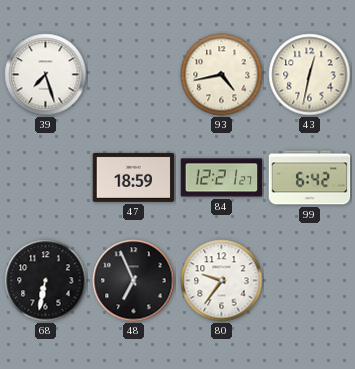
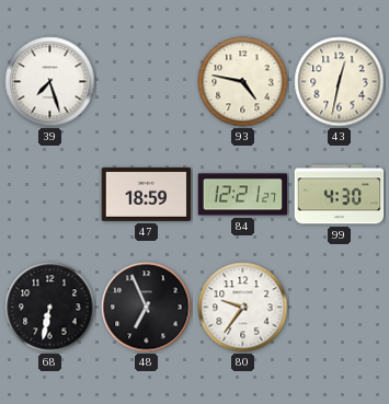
93: 4:43 -> 4:47
99: 6:42 -> 4:30
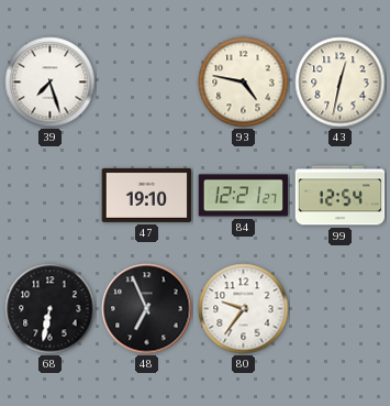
47: 18:59 -> 19:10
99: 4:30 -> 12:54
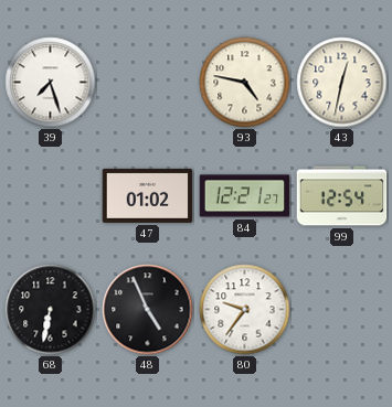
47: 19:10 -> 01:02
48: 6:56 -> 4:56
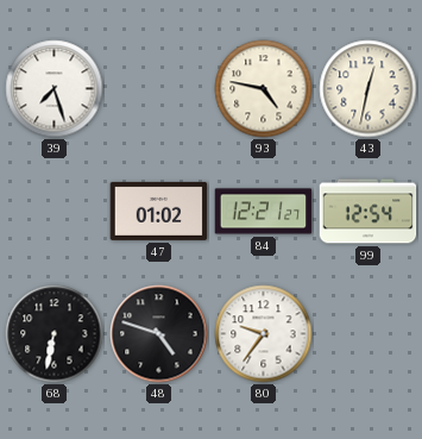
48: 4:56 -> 4:48
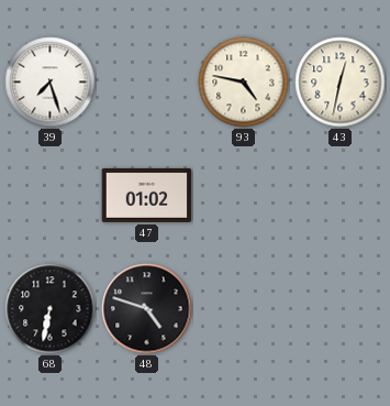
84: 12:21 -> none
99: 12:54 -> none
80: 9:36 -> none
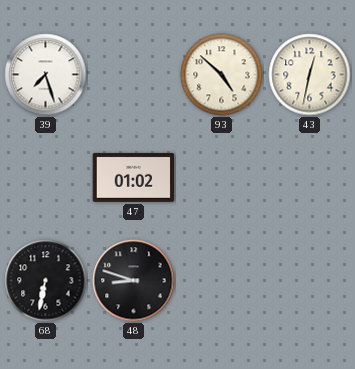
93: 4:47 -> 4:52
48: 4:48 -> 8:48
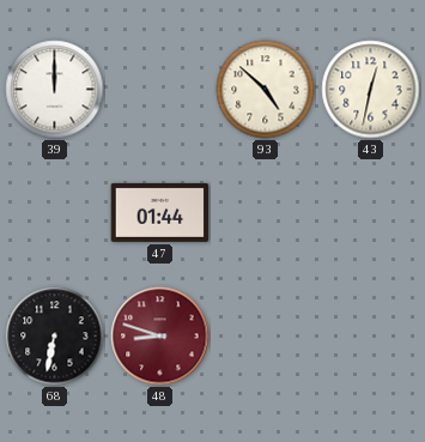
39: 7:27 -> 12:00
47: 01:02 -> 01:44
48 dial: black -> burgundy
